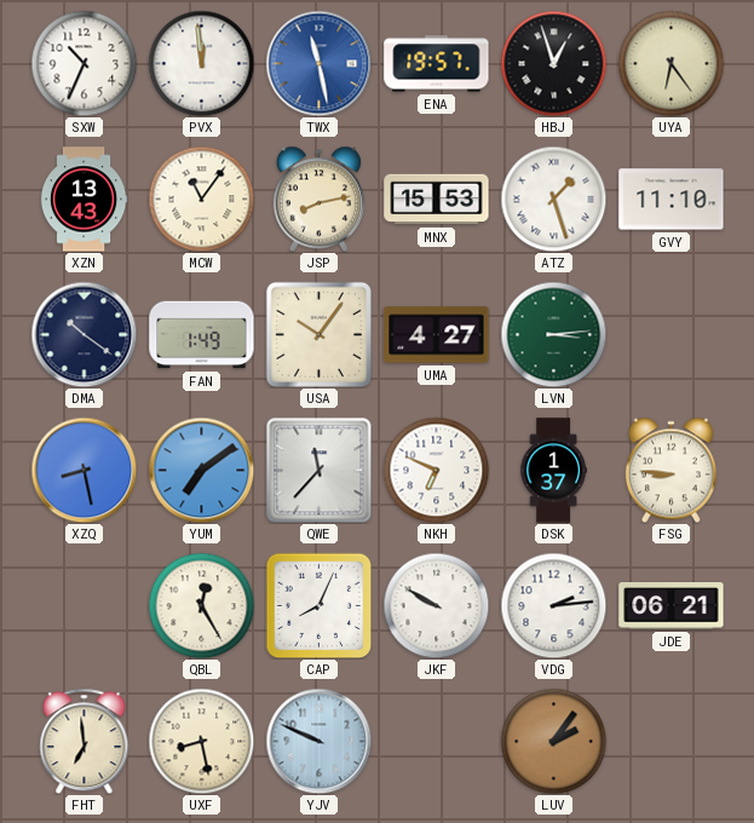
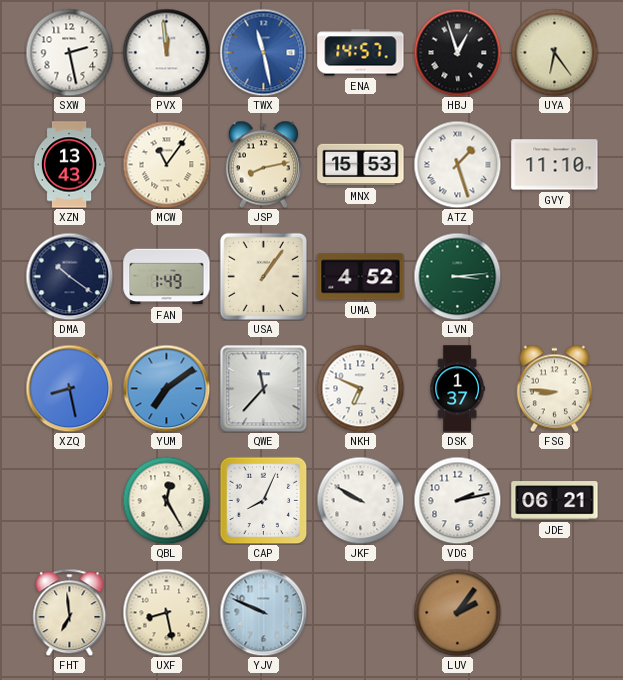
SXW: 10:34 -> 2:28
ENA: 19:57 -> 14:57
USA: 10:06 -> 1:06
UMA: 4:27 -> 4:52
VDG: 2:14 -> 2:13
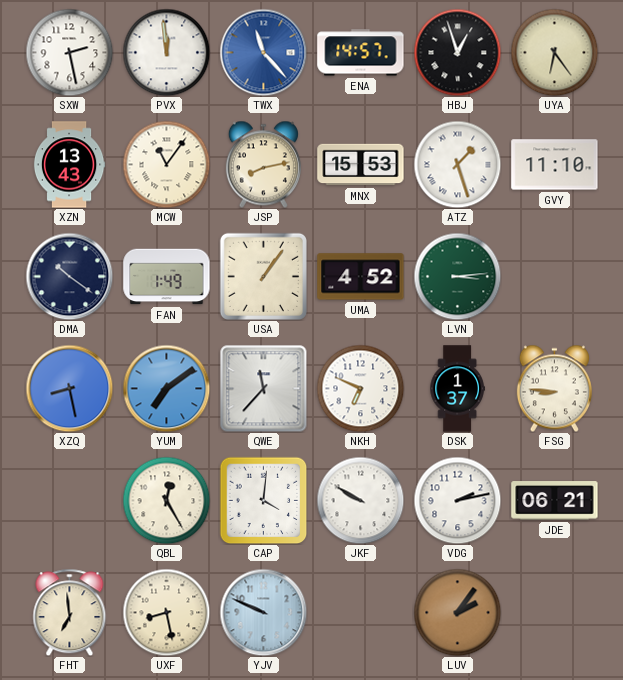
TWX: 11:28 -> 11:23
CAP: 8:04 -> 4:01
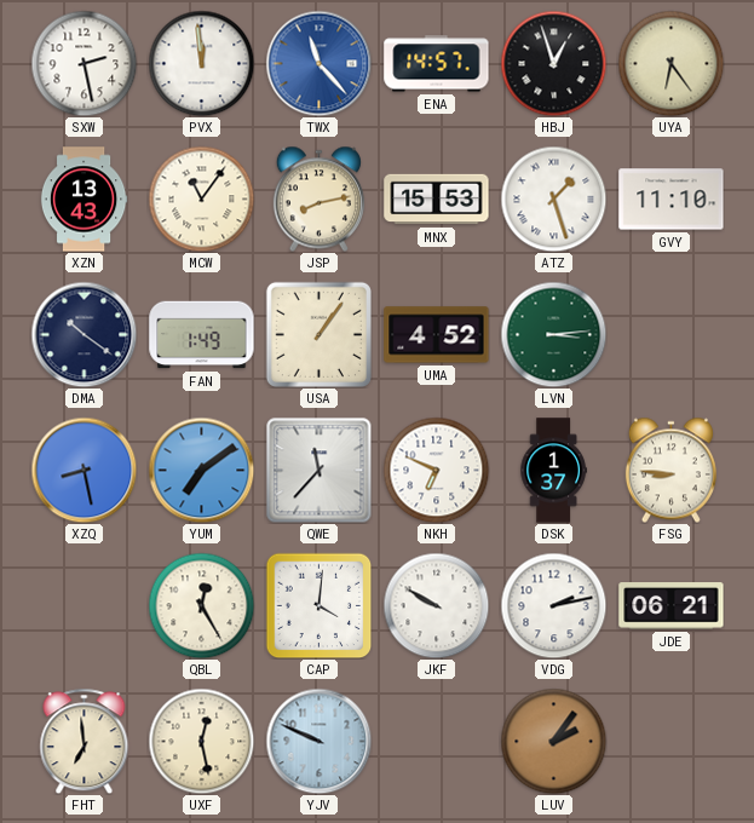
UXF: 8:28 -> 12:28
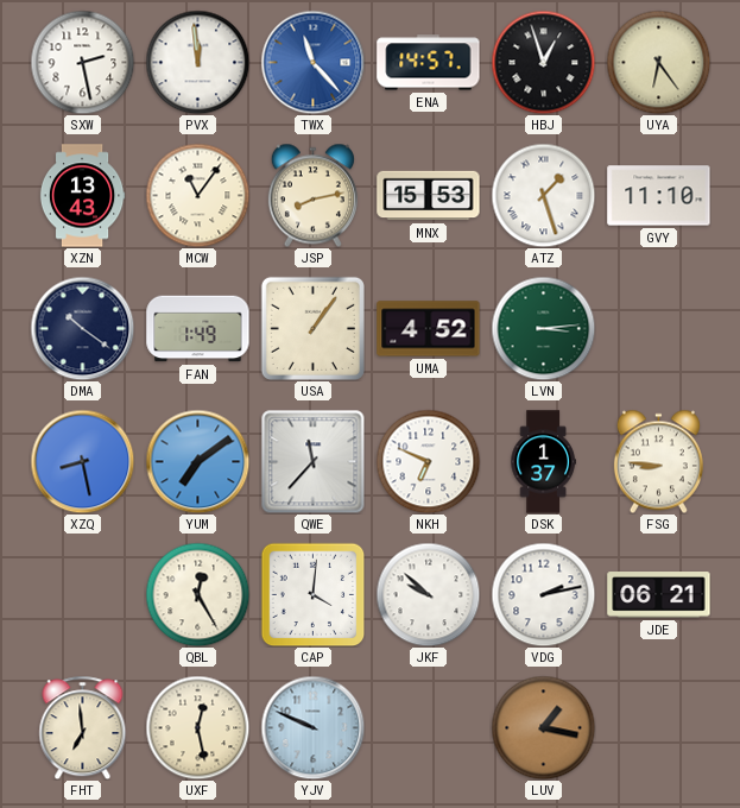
JKF: 9:50 -> 9:52
LUV: 2:06 -> 1:17
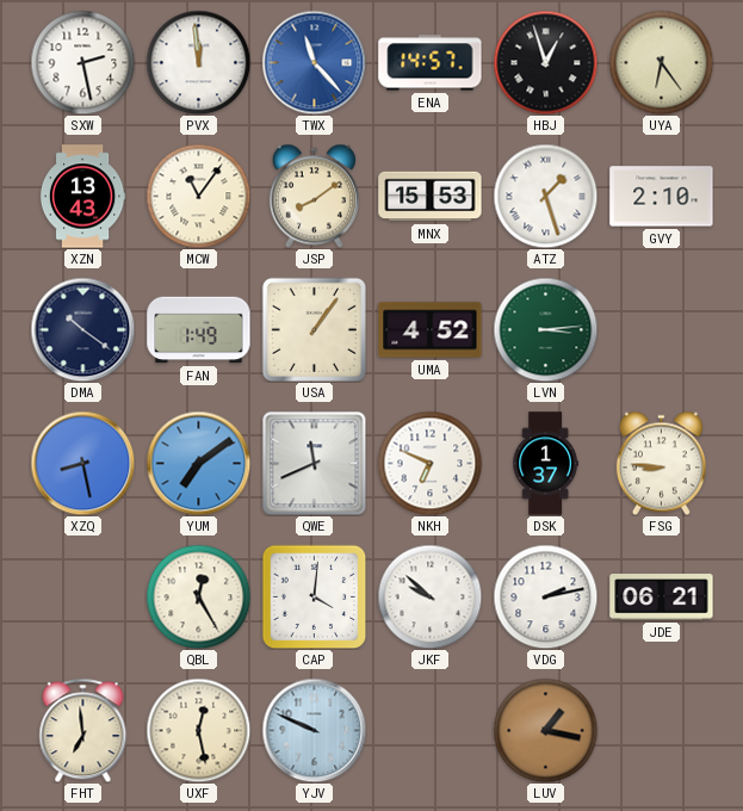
JSP: 8:13 -> 8:09
GVY: 11:10 -> 2:10
QWE: 11:37 -> 11:41
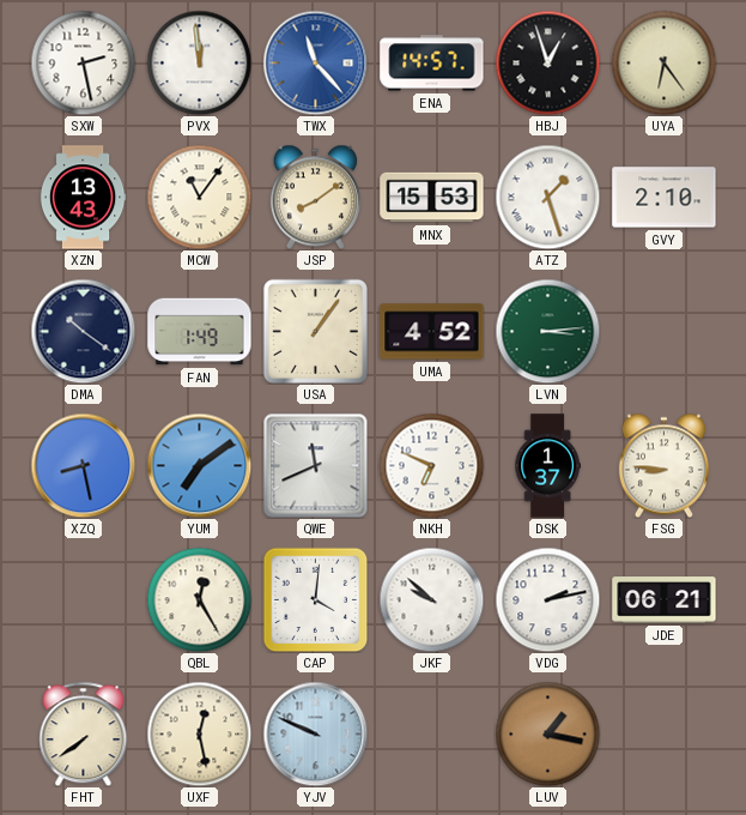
FHT: 6:59 -> 7:39
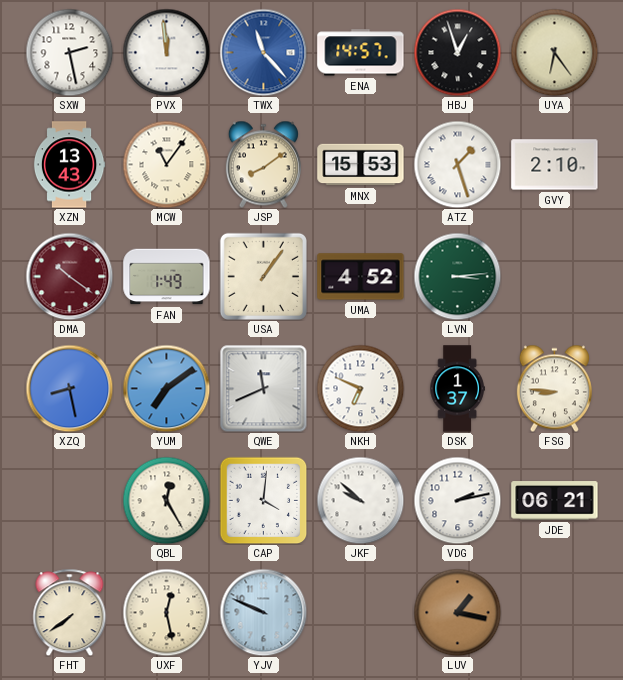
DMA dial: navy -> burgundy
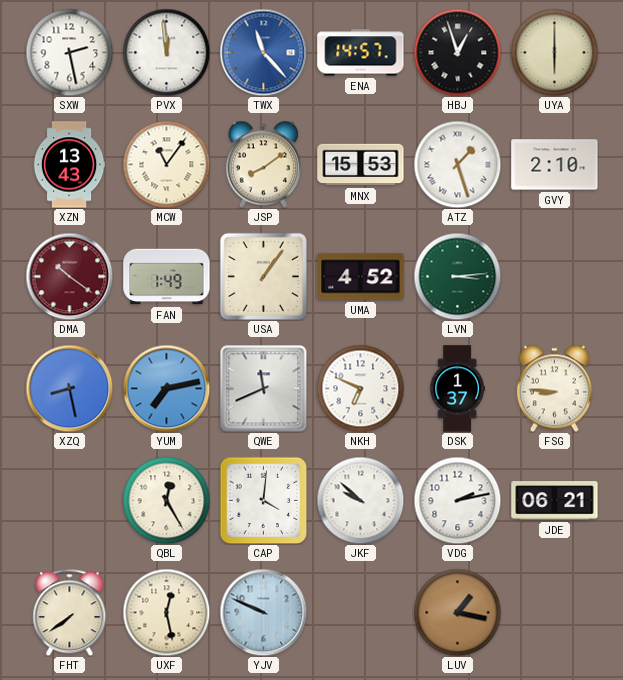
UYA: 6:24 -> 6:00
YUM: 7:09 -> 7:13
